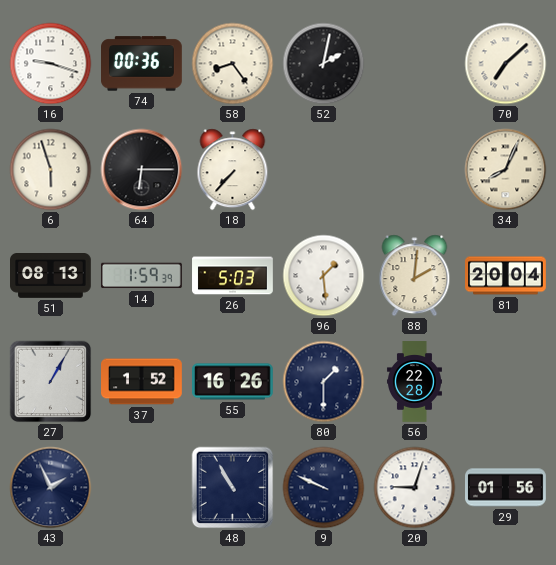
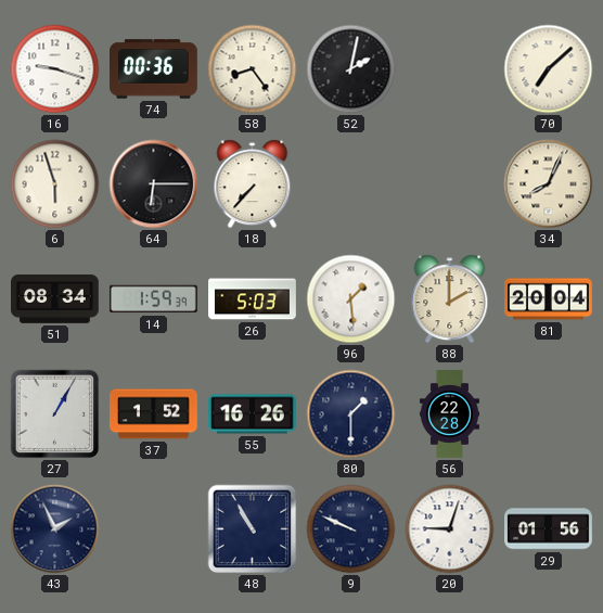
51: 08:13 -> 08:34
88: 2:01 -> 2:00
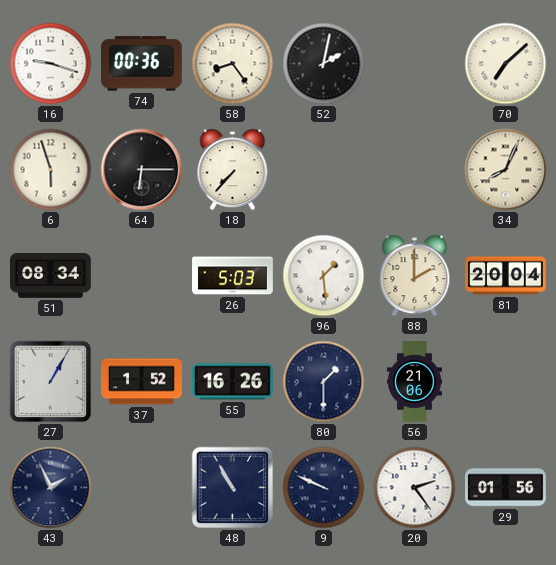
14: 1:59 -> none
56: 22:28 -> 21:06
20: 9:03 -> 2:24
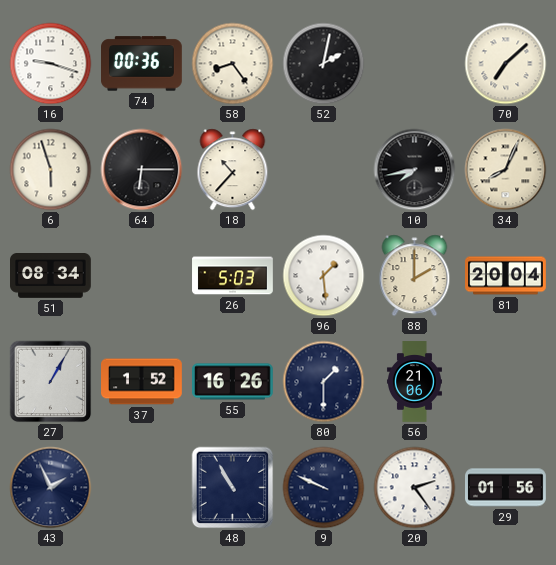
18: 7:37 -> 10:37
10: none -> 7:43
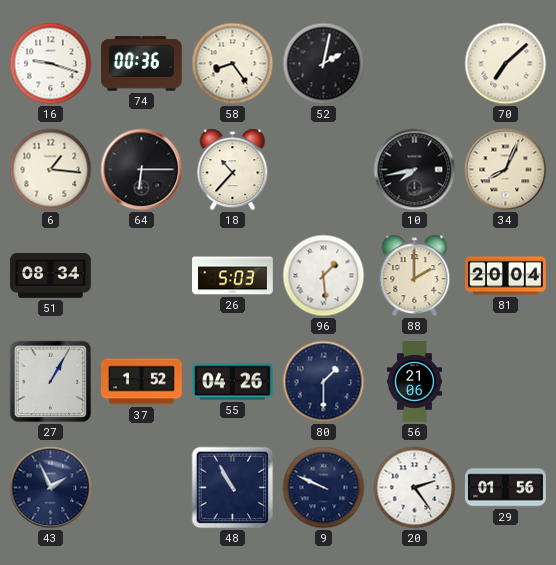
6: 5:57 -> 1:16
55: 16:26 -> 04:26
